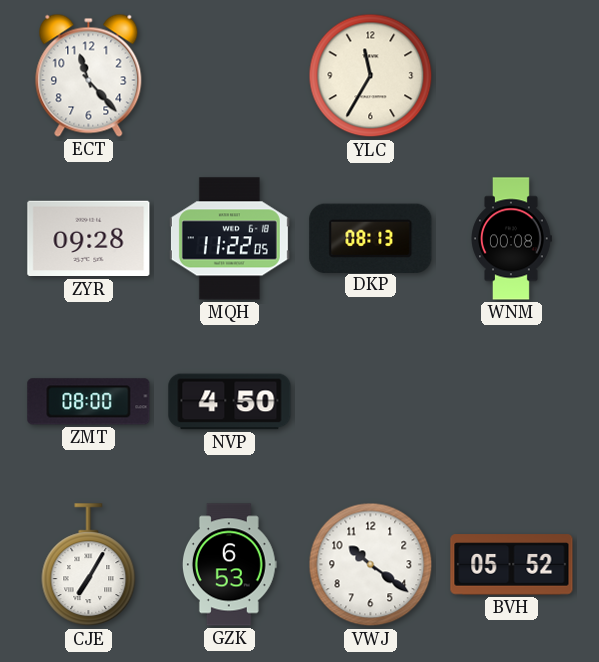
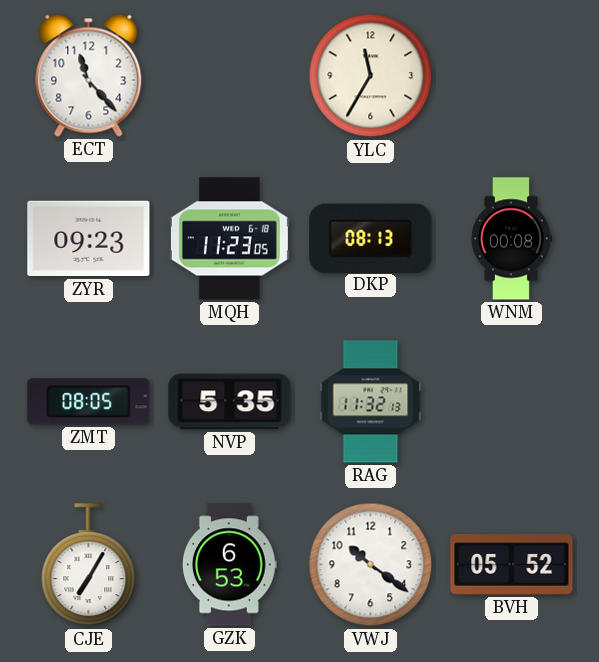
ZYR: 09:28 -> 09:23
MQH: 11:22 -> 11:23
ZMT: 08:00 -> 08:05
NVP: 4:50 -> 5:35
RAG: none -> 11:32
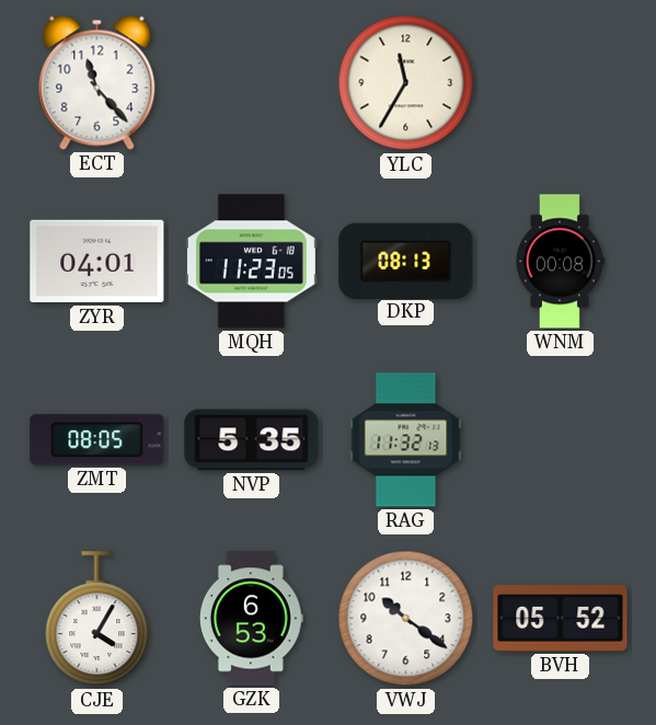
ZYR: 09:23 -> 04:01
CJE: 7:05 -> 4:05
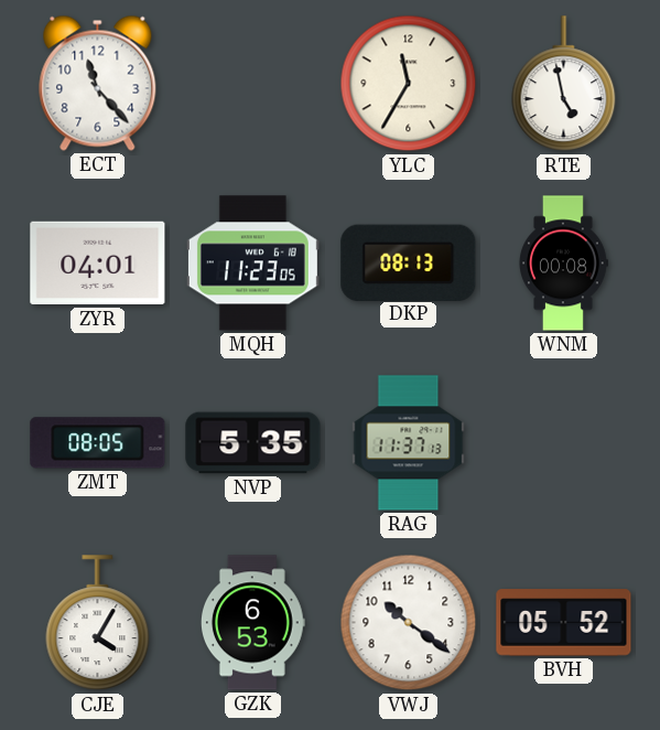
RTE: none -> 4:58
RAG: 11:32 -> 11:37
